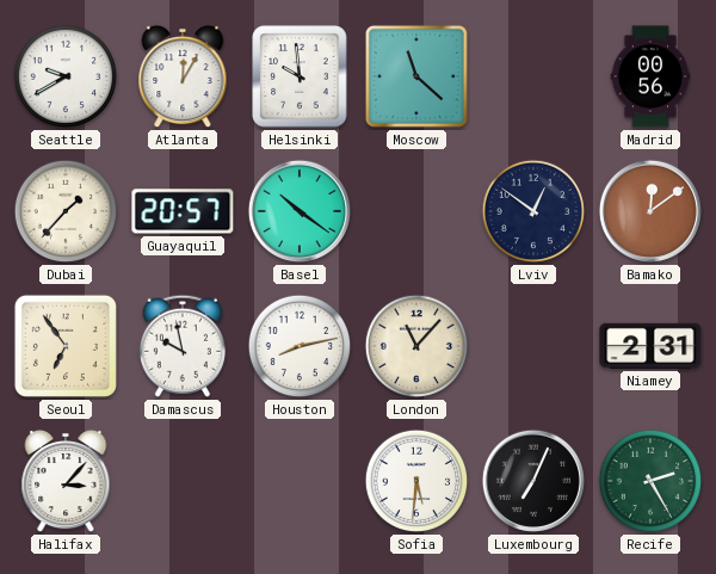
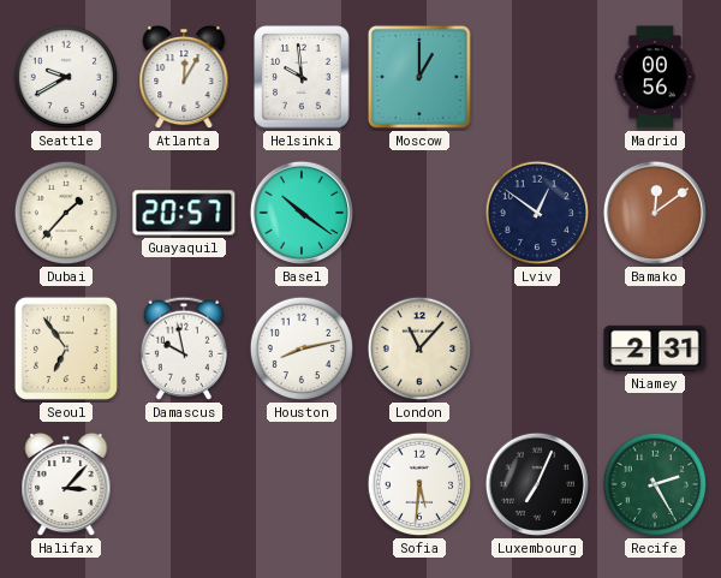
Moscow: 11:22 -> 1:00
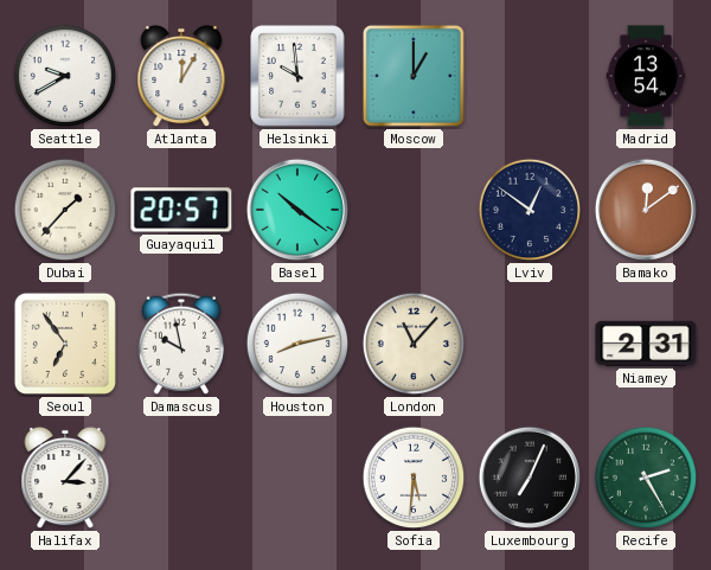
Madrid: 00:56 -> 13:54
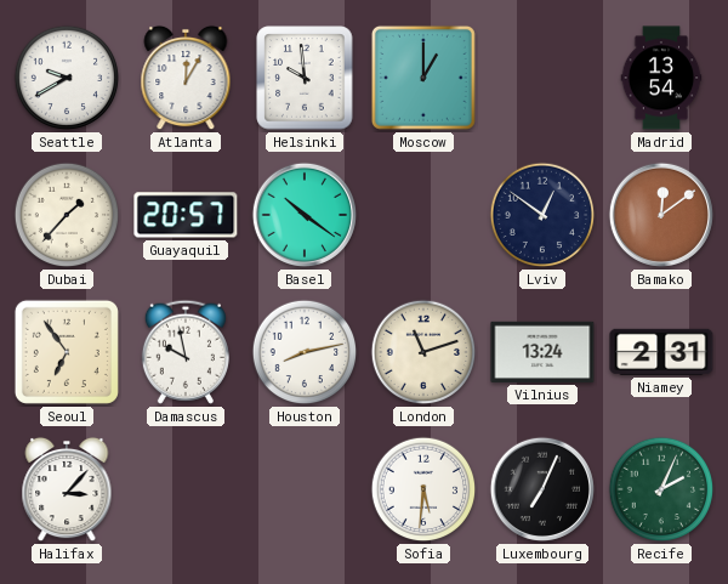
London: 11:07 -> 11:12
Vilnius: none -> 13:24
Recife: 2:25 -> 2:04
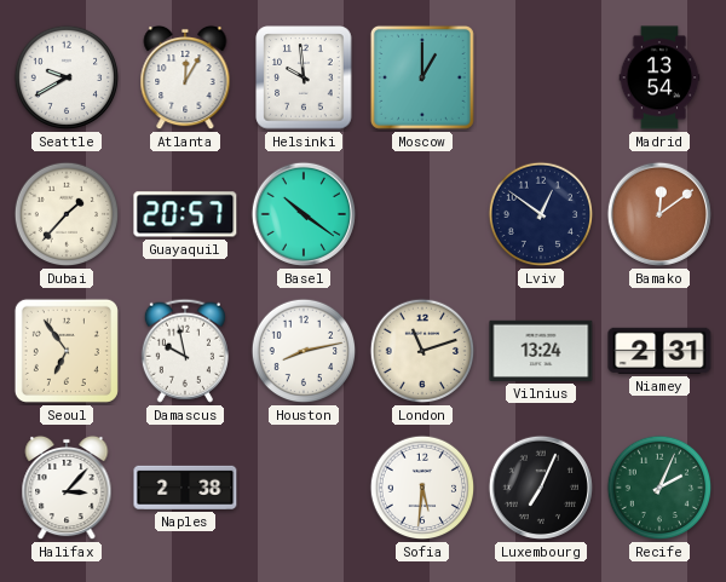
Naples: none -> 2:38
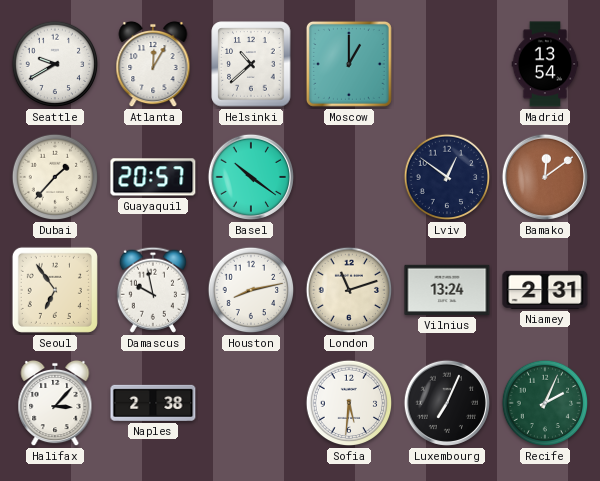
Helsinki: 9:59 -> 10:38
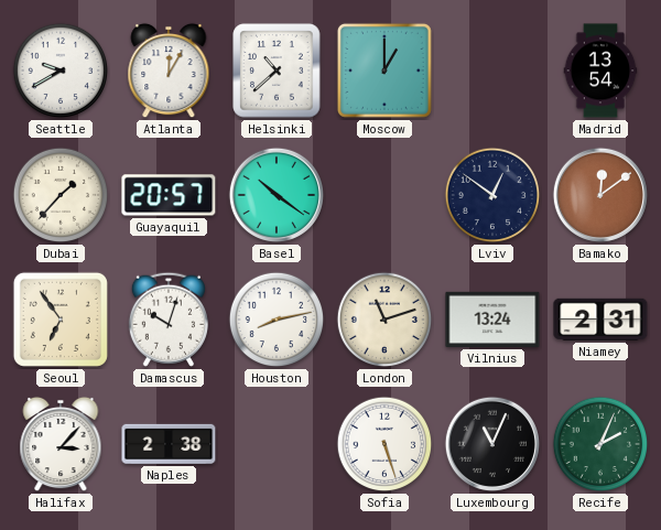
Damascus: 9:58 -> 10:03
Sofia: 5:31 -> 5:27
Luxembourg: 7:04 -> 11:04
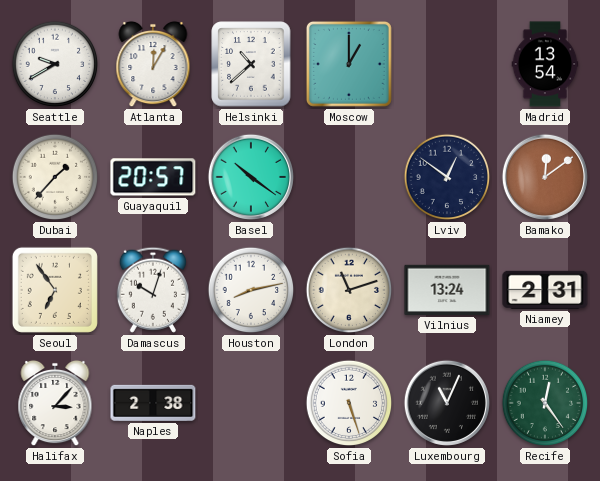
Recife: 2:04 -> 12:24
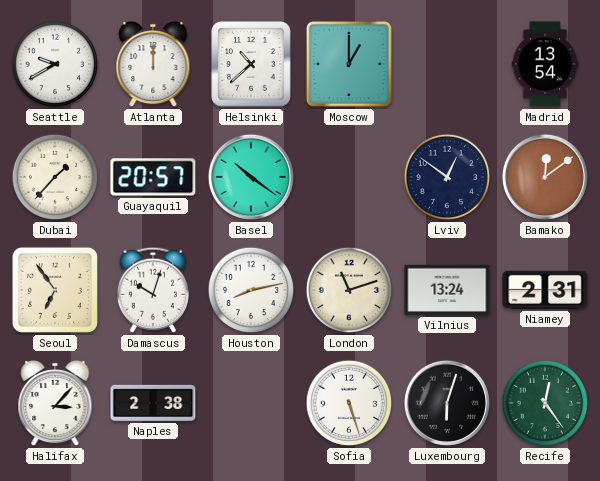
Atlanta: 12:05 -> 12:00
Luxembourg: 11:04 -> 6:03
